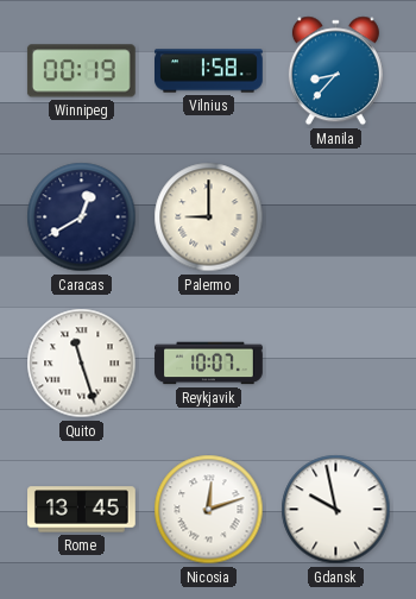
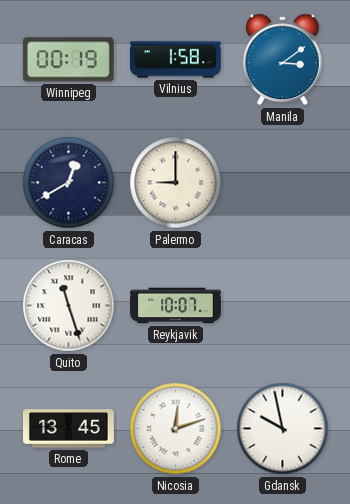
Manila: 8:37 -> 3:09
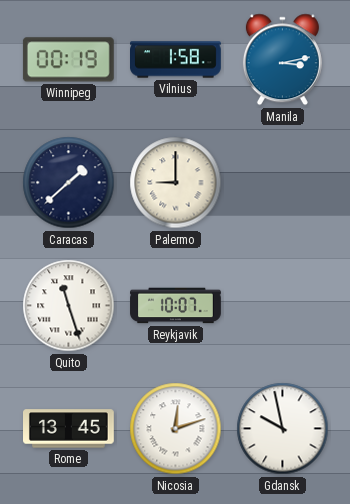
Manila: 3:09 -> 3:13
Caracas: 12:40 -> 1:38
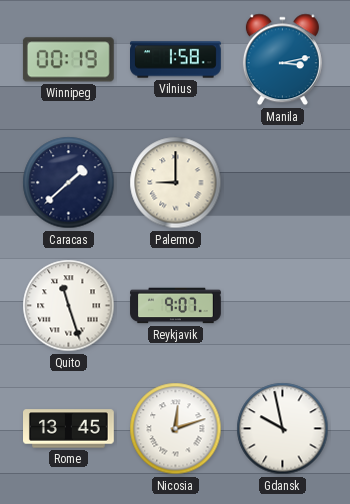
Reykjavik: 10:07 -> 9:07
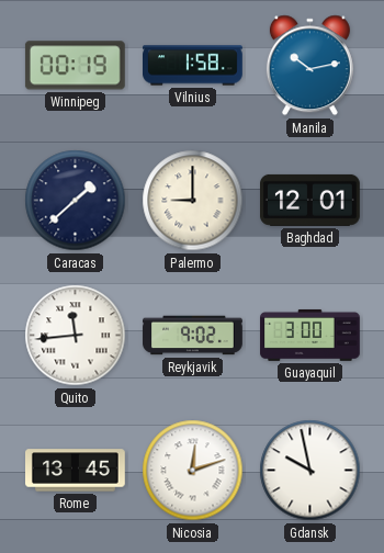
Manila: 3:13 -> 10:13
Baghdad: none -> 12:01
Quito: 11:27 -> 11:44
Reykjavik: 9:07 -> 9:02
Guayaquil: none -> 3:00
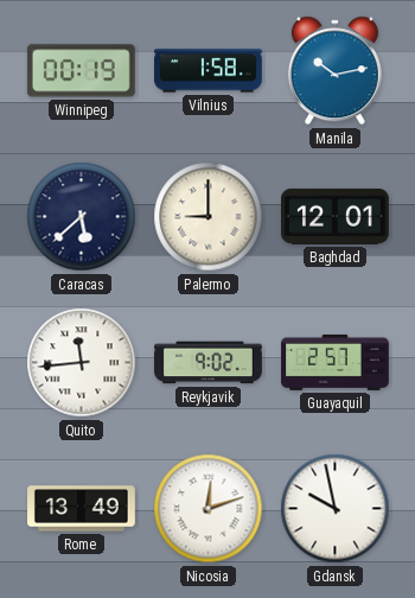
Caracas: 1:38 -> 5:38
Guayaquil: 3:00 -> 2:57
Rome: 13:45 -> 13:49
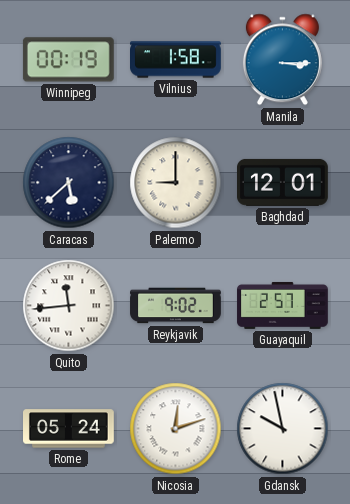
Manila: 10:13 -> 3:15
Rome: 13:49 -> 05:24
